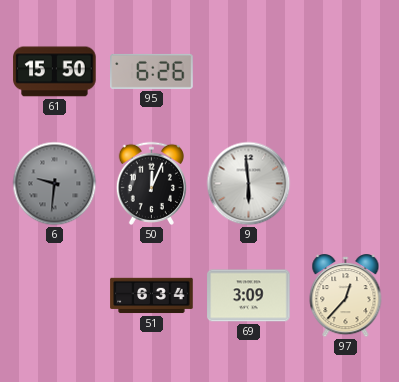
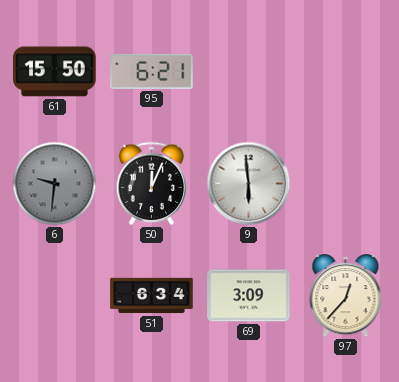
95: 6:26 -> 6:21
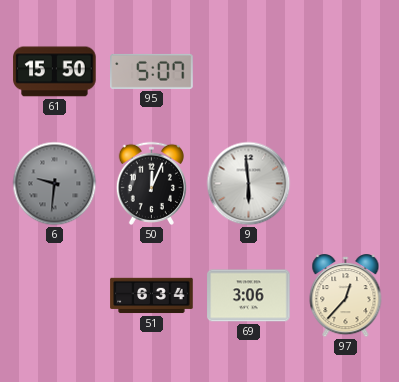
95: 6:21 -> 5:07
69: 3:09 -> 3:06
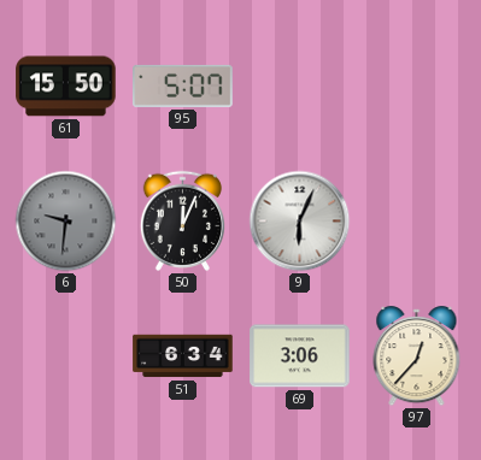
9: 5:59 -> 6:04
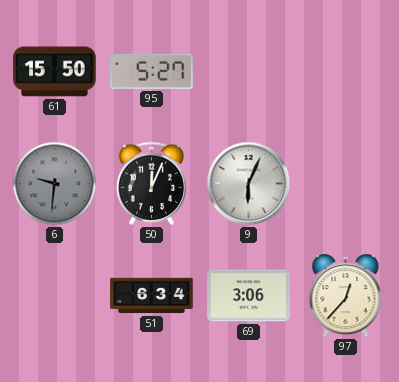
95: 5:07 -> 5:27
